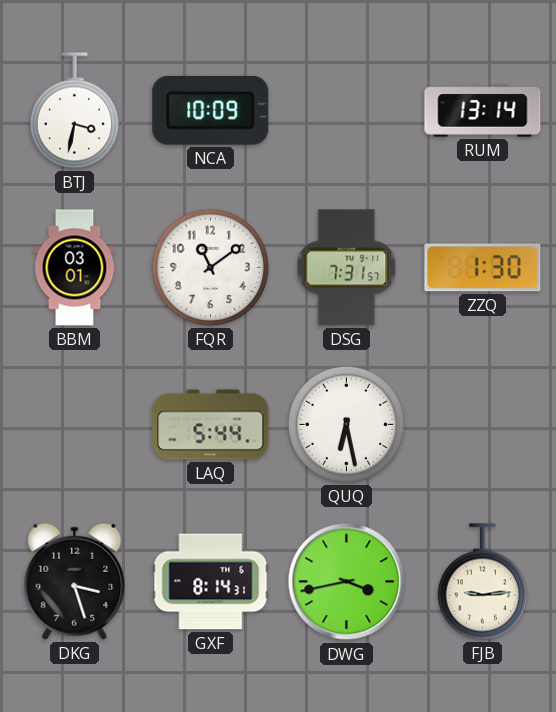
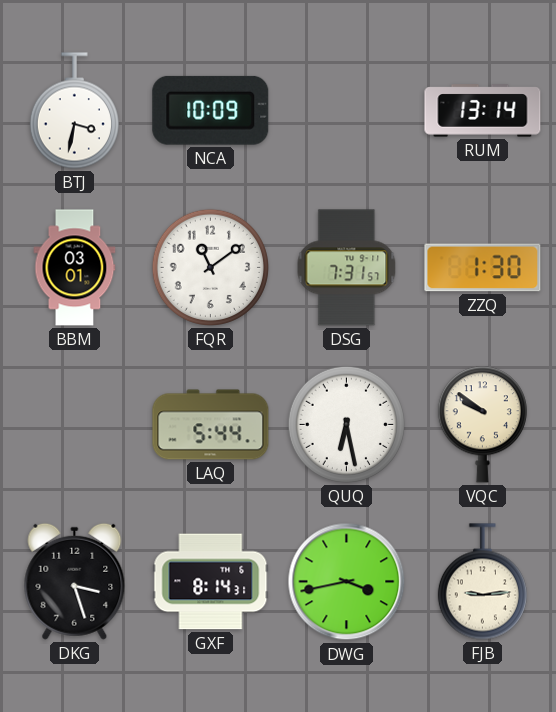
VQC: none -> 9:51
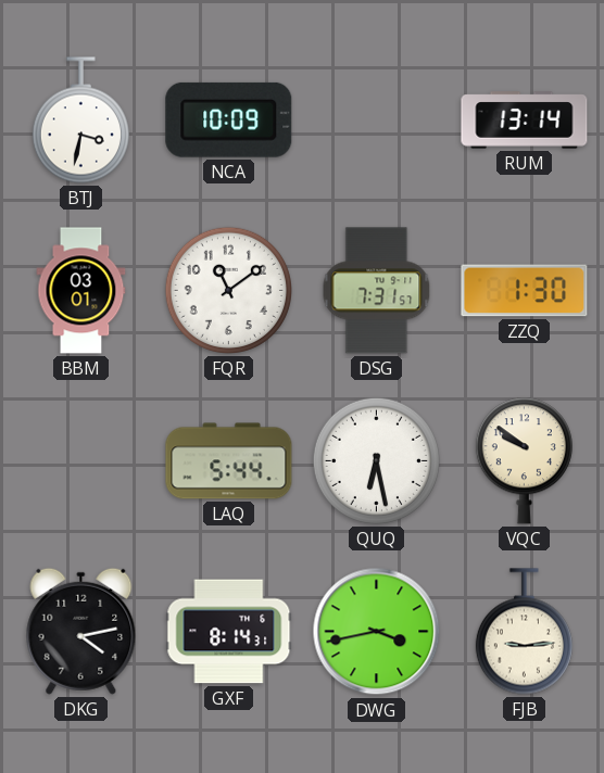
DKG: 3:27 -> 4:13
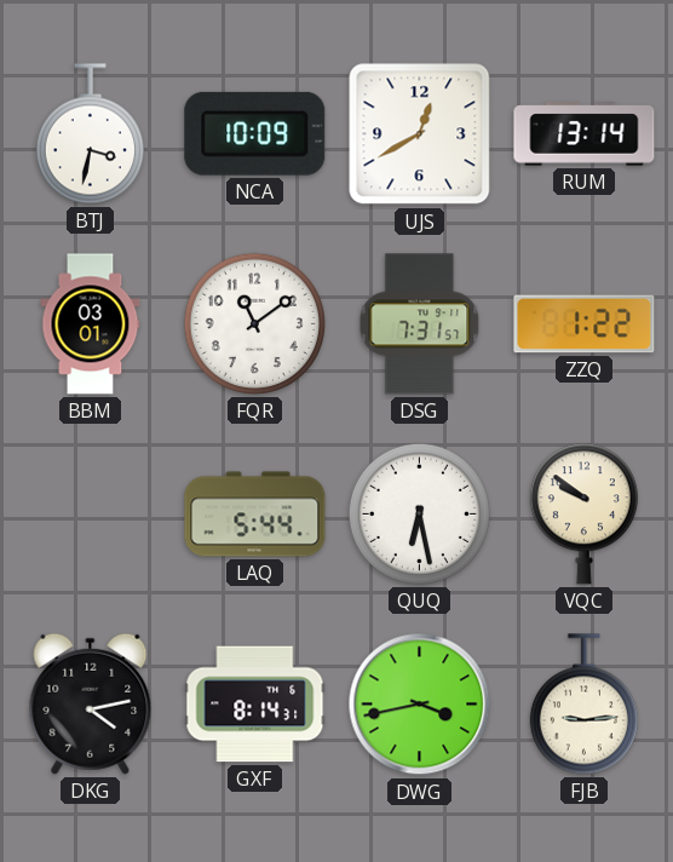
UJS: none -> 12:40
ZZQ: 1:30 -> 1:22
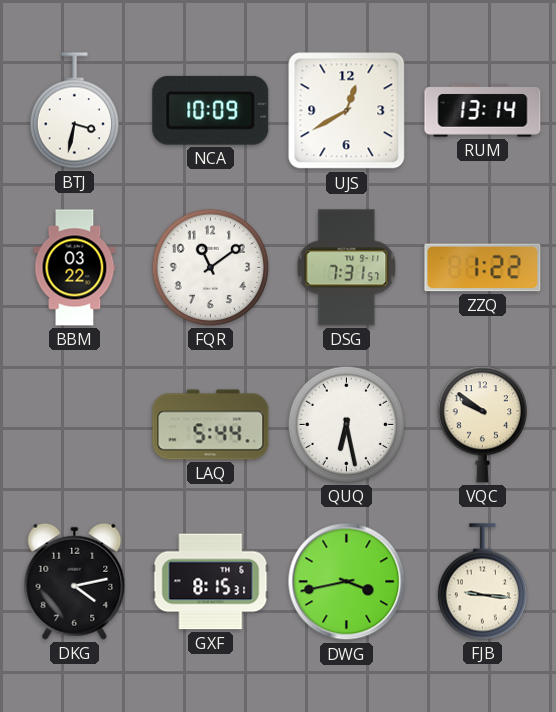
BBM: 03:01 -> 03:22
GXF: 8:14 -> 8:15
FJB: 9:14 -> 9:16
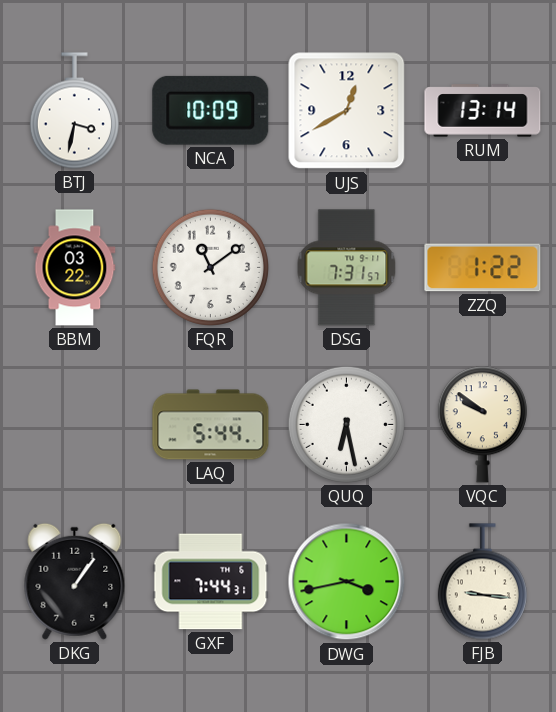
DKG: 4:13 -> 1:06
GXF: 8:15 -> 7:44
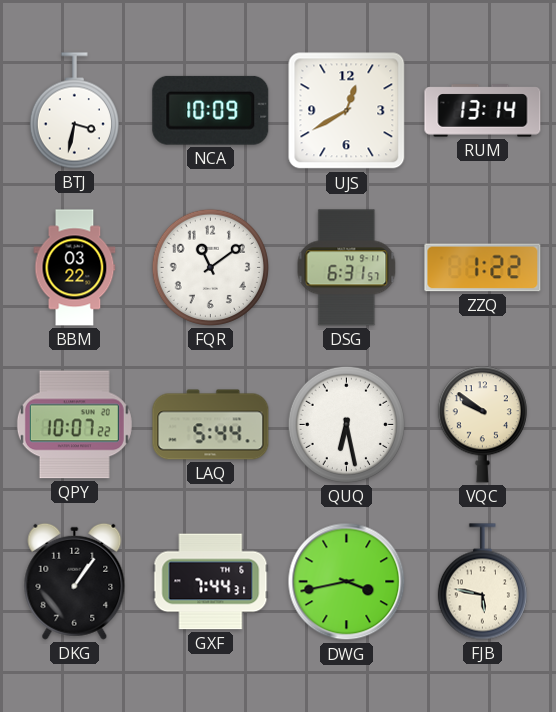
DSG: 7:31 -> 6:31
QPY: none -> 10:07
FJB: 9:16 -> 5:47
